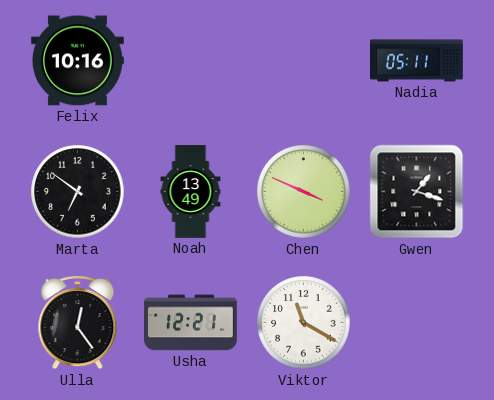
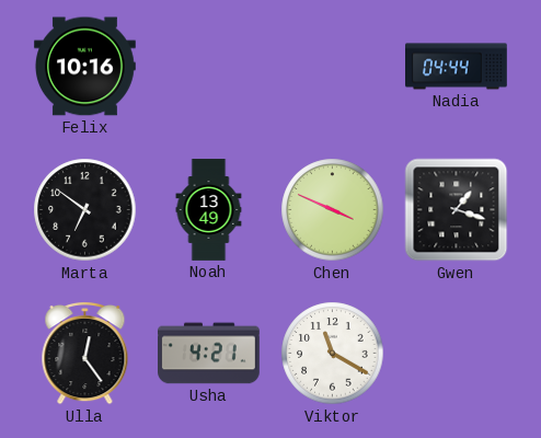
Nadia: 05:11 -> 04:44
Usha: 12:21 -> 4:21
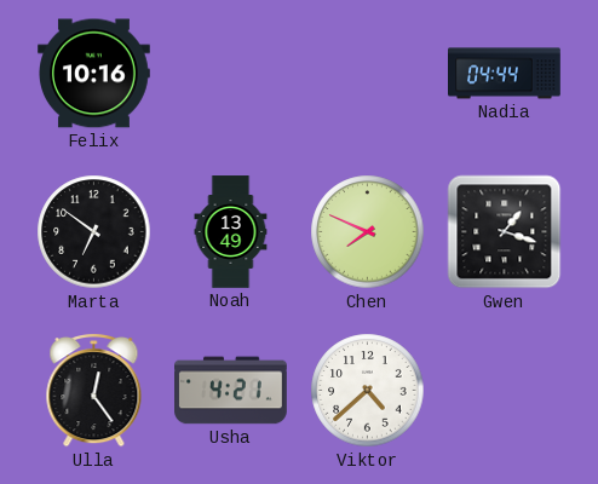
Chen: 3:49 -> 7:49
Viktor: 11:20 -> 4:38
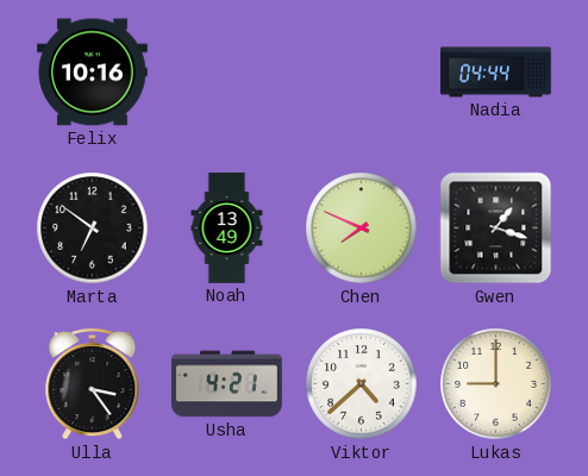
Ulla: 12:24 -> 3:24
Lukas: none -> 9:00
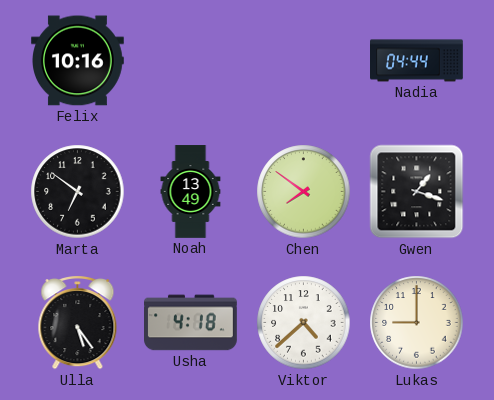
Chen: 7:49 -> 7:51
Ulla: 3:24 -> 5:24
Usha: 4:21 -> 4:18
